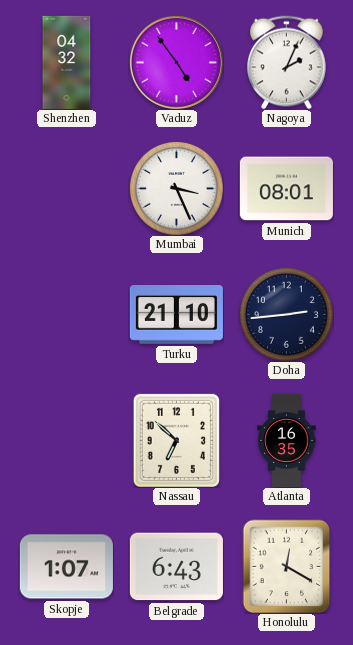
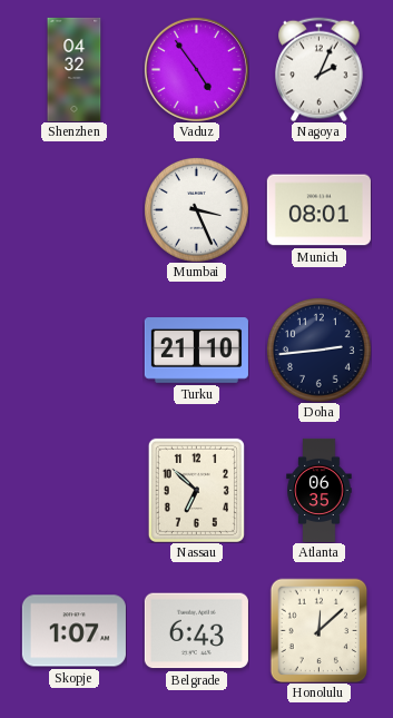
Atlanta: 16:35 -> 06:35
Honolulu: 12:20 -> 12:08
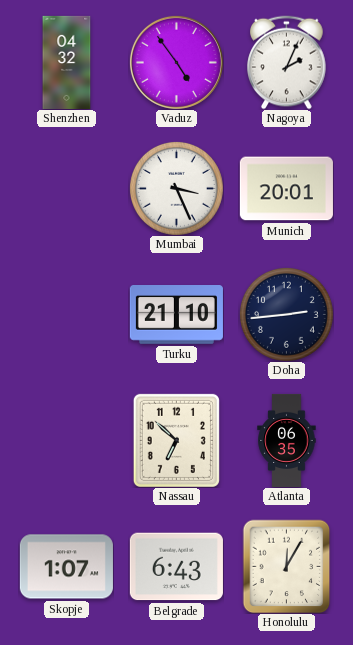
Munich: 08:01 -> 20:01
Honolulu: 12:08 -> 12:05
